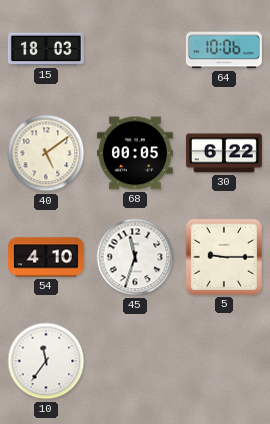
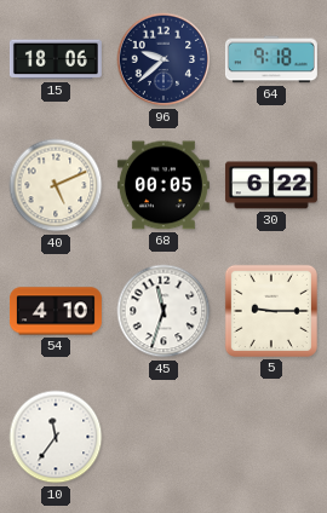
15: 18:03 -> 18:06
96: none -> 9:38
64: 10:06 -> 9:18
40: 5:09 -> 5:11
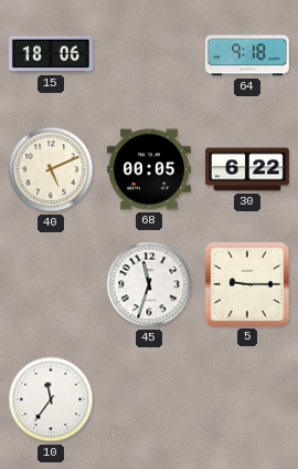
96: 9:38 -> none
54: 4:10 -> none
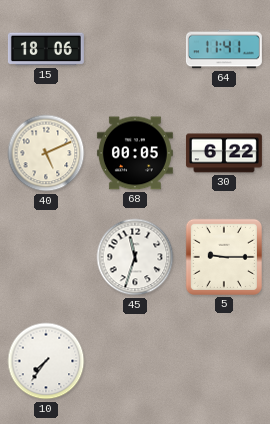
64: 9:18 -> 11:41
10: 11:36 -> 7:36
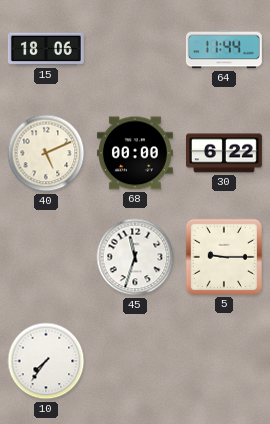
64: 11:41 -> 11:44
68: 00:05 -> 00:00
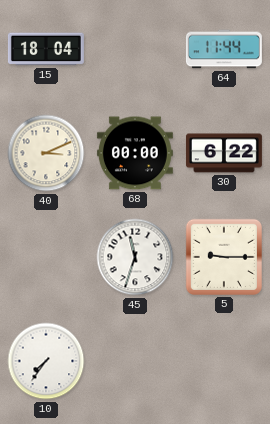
15: 18:06 -> 18:04
40: 5:11 -> 3:11
